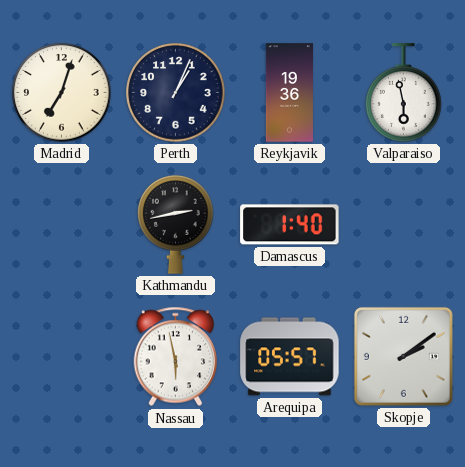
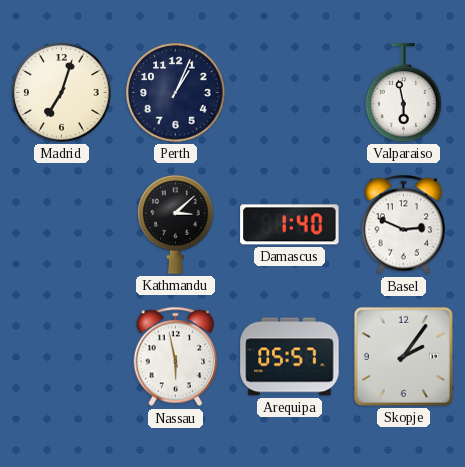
Reykjavik: 19:36 -> none
Kathmandu: 2:43 -> 3:08
Basel: none -> 2:49
Skopje: 2:09 -> 2:06
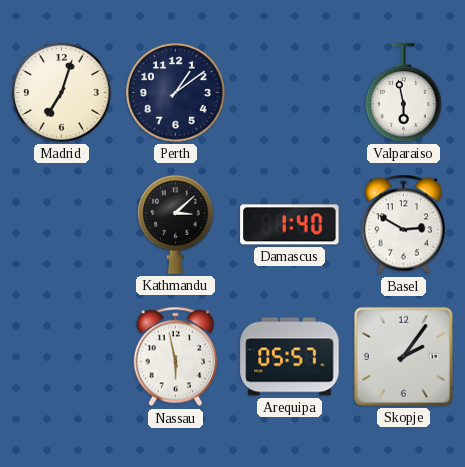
Perth: 1:04 -> 1:09
Basel: 2:49 -> 2:50
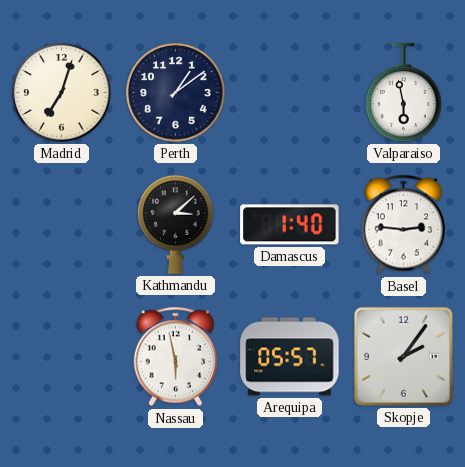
Basel: 2:50 -> 2:46
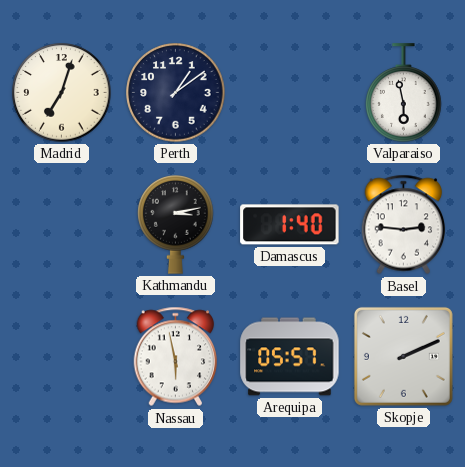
Kathmandu: 3:08 -> 3:13
Skopje: 2:06 -> 2:11
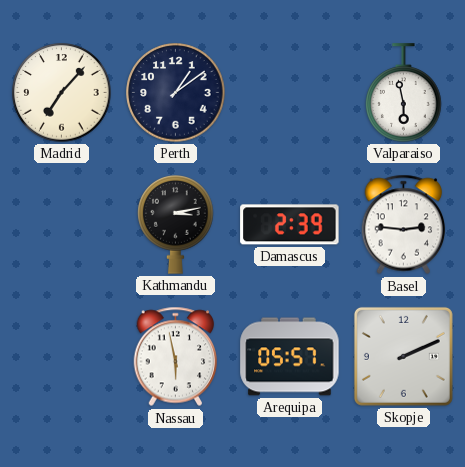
Madrid: 7:03 -> 7:07
Damascus: 1:40 -> 2:39
